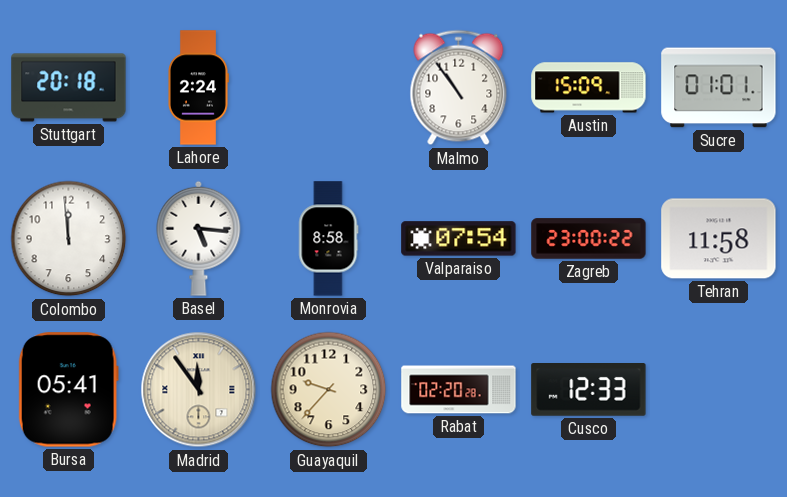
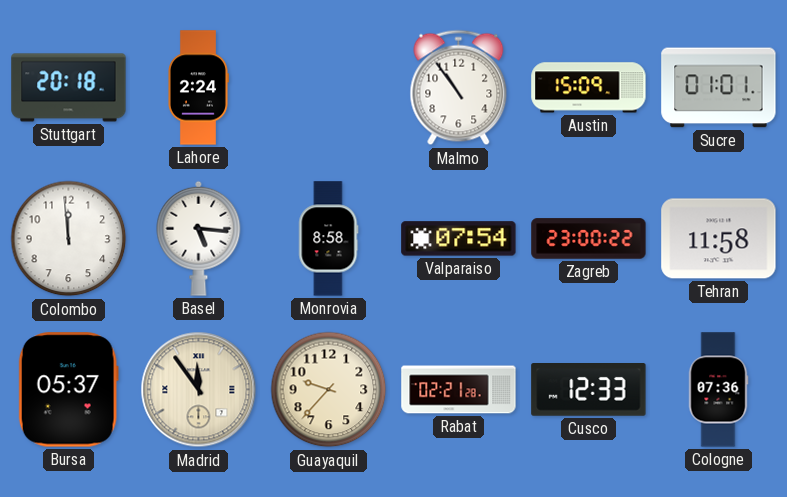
Bursa: 05:41 -> 05:37
Rabat: 02:20 -> 02:21
Cologne: none -> 07:36
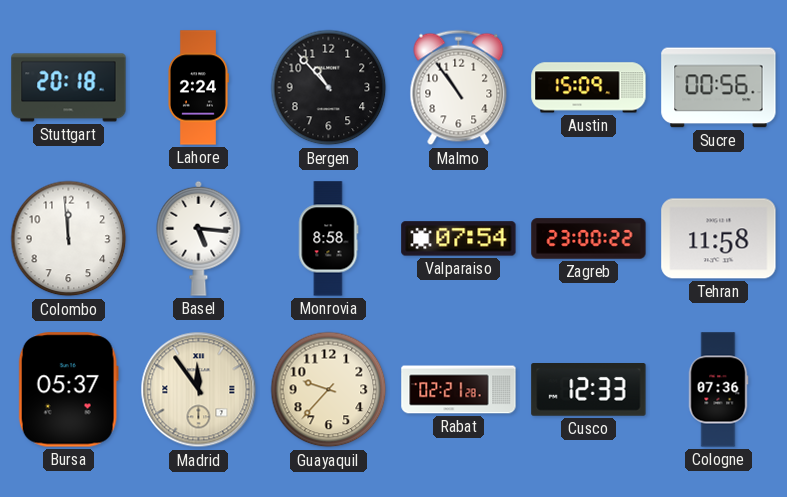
Bergen: none -> 10:53
Sucre: 01:01 -> 00:56
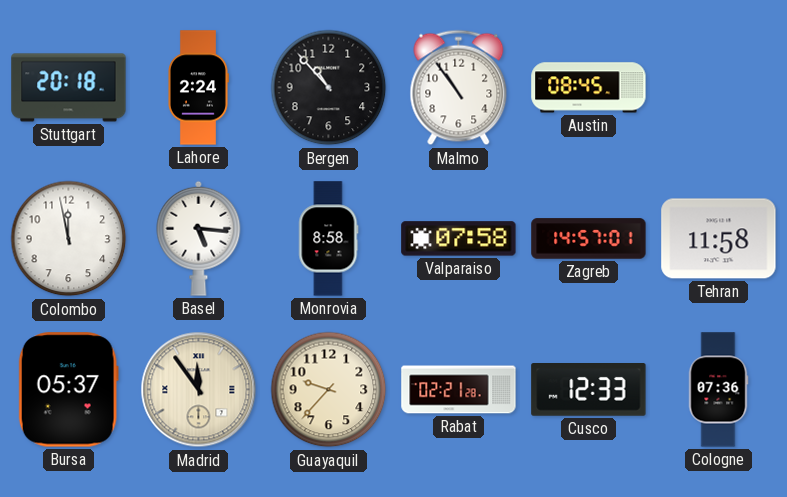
Austin: 15:09 -> 08:45
Sucre: 00:56 -> none
Colombo: 11:59 -> 11:58
Valparaiso: 07:54 -> 07:58
Zagreb: 23:00 -> 14:57
